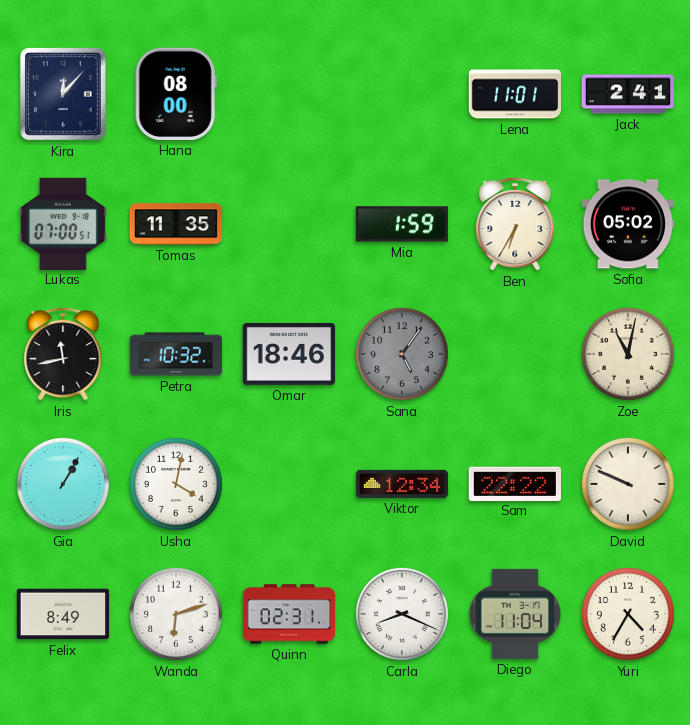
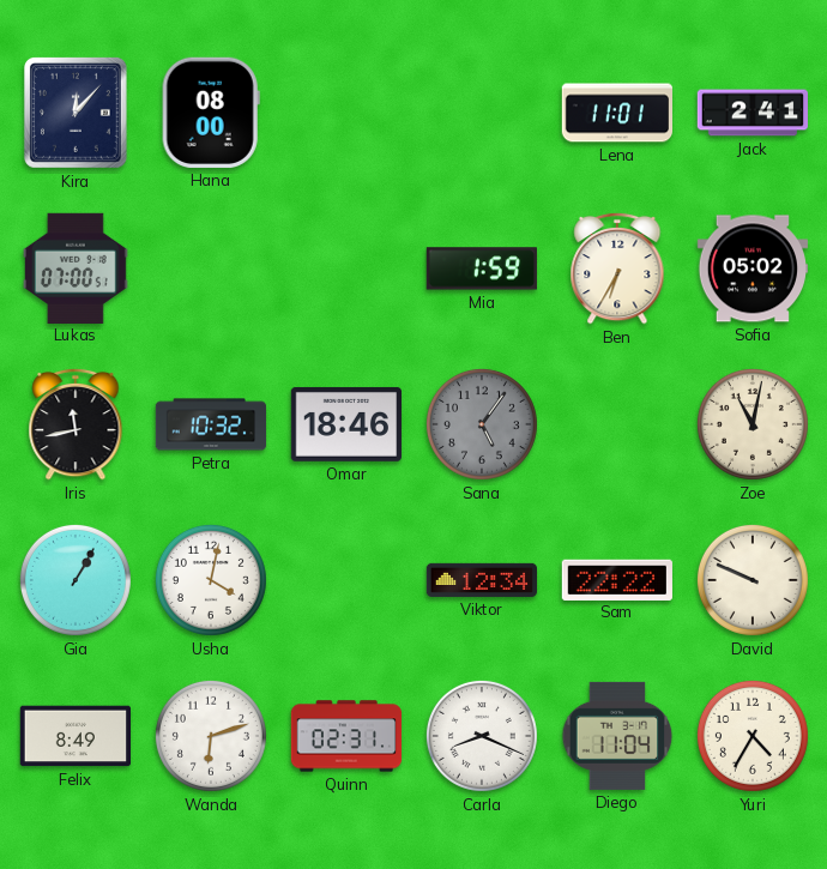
Tomas: 11:35 -> none
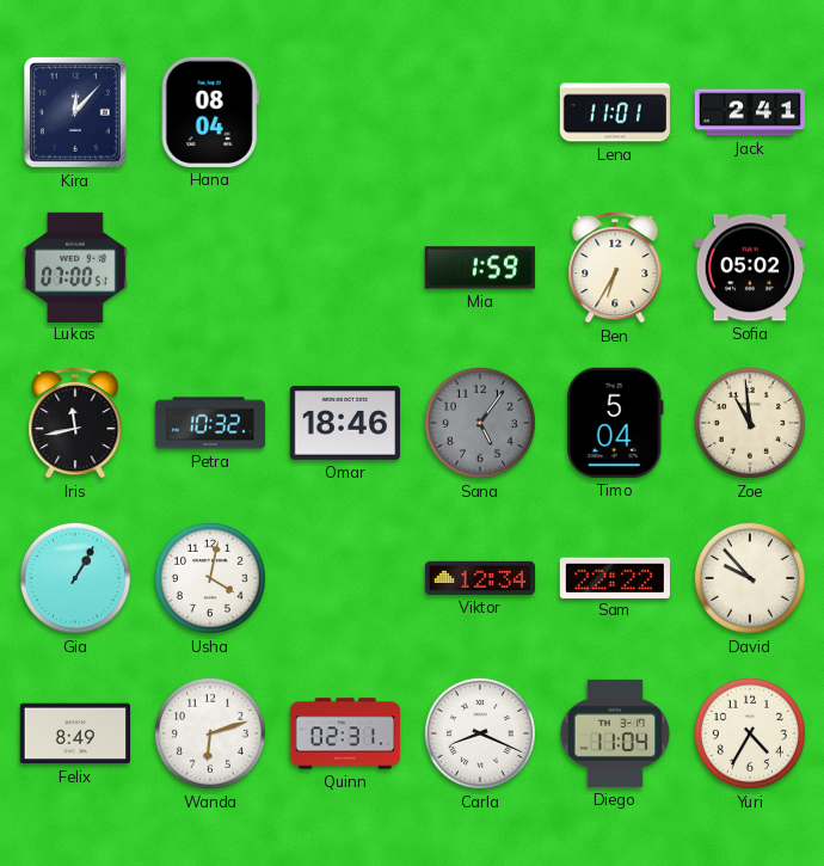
Hana: 08:00 -> 08:04
Timo: none -> 5:04
Zoe: 11:02 -> 10:59
David: 9:49 -> 9:53
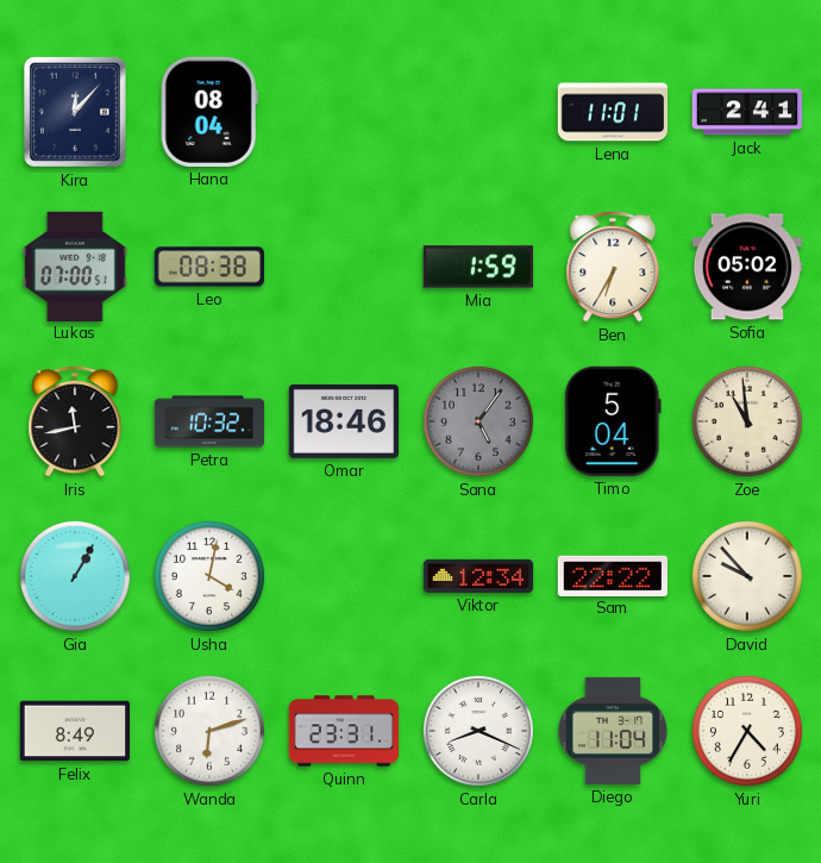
Leo: none -> 08:38
Quinn: 02:31 -> 23:31
